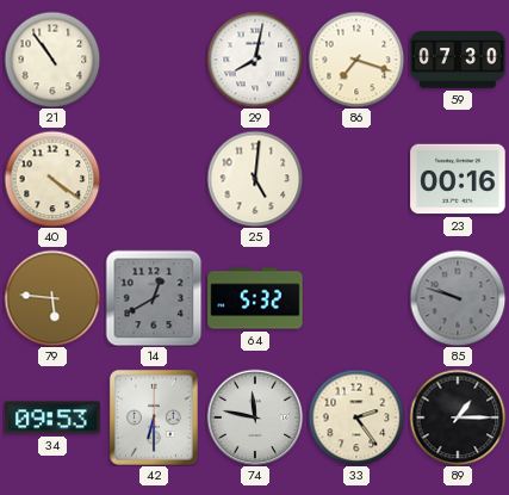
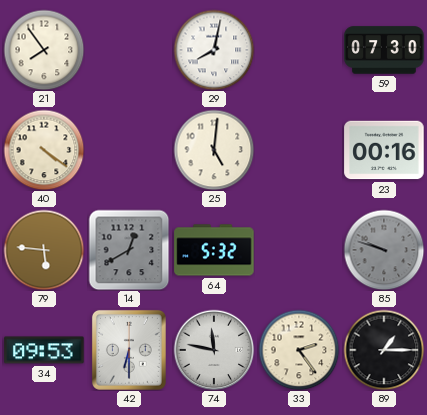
21: 10:54 -> 7:54
86: 7:18 -> none
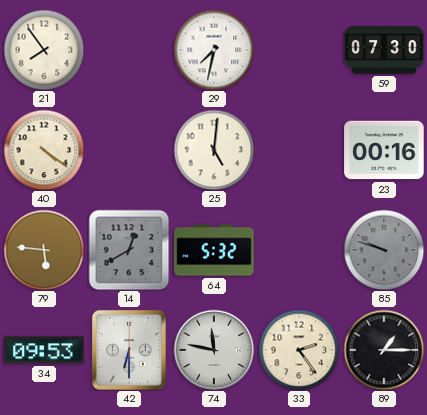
29: 8:02 -> 7:32
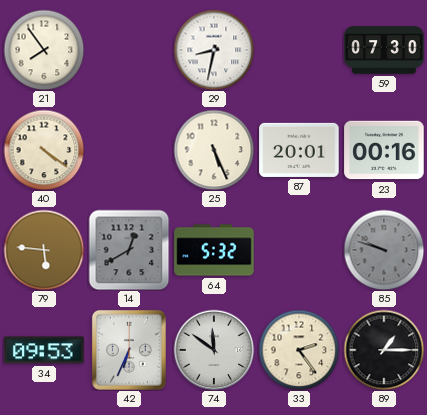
29: 7:32 -> 8:32
25: 5:01 -> 5:26
87: none -> 20:01
42: 6:30 -> 6:34
74: 11:47 -> 11:51
